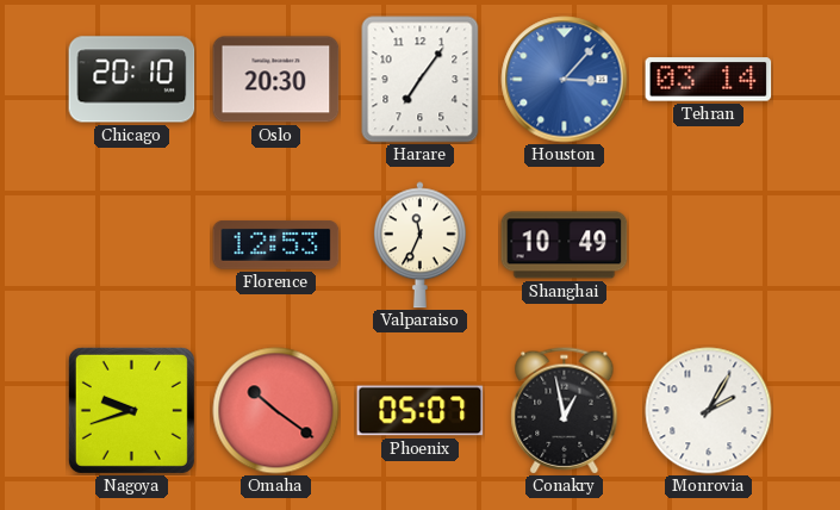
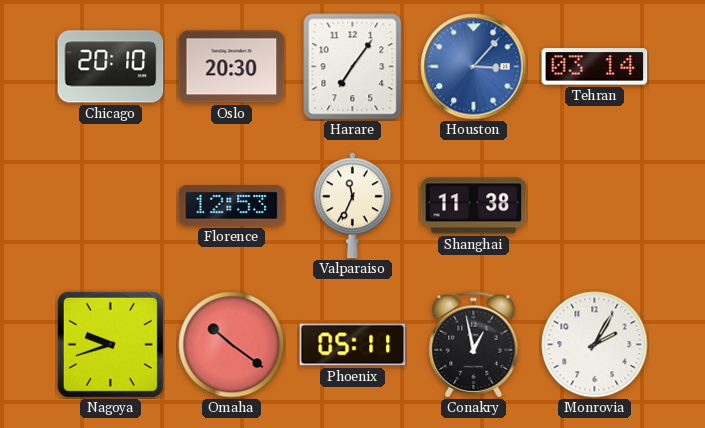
Shanghai: 10:49 -> 11:38
Phoenix: 05:07 -> 05:11
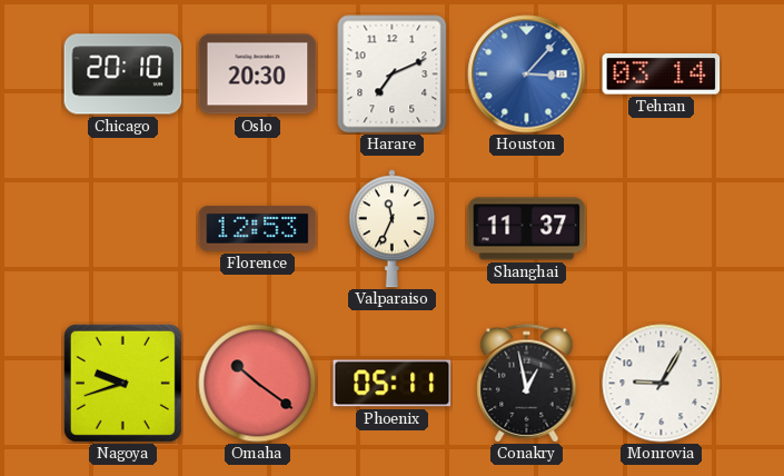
Harare: 7:06 -> 7:11
Shanghai: 11:38 -> 11:37
Monrovia: 2:05 -> 9:05
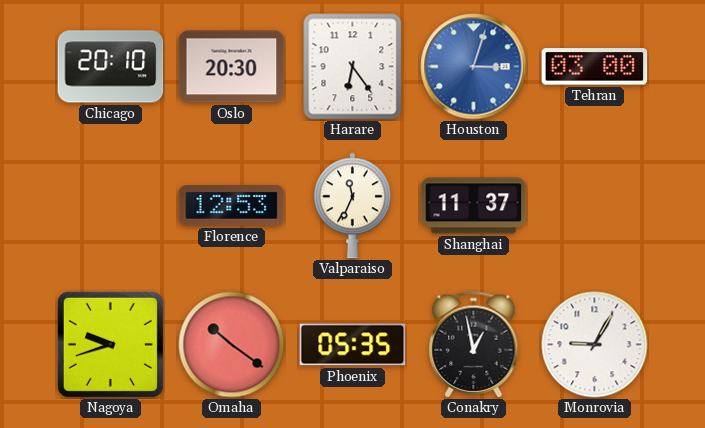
Harare: 7:11 -> 6:24
Houston: 3:07 -> 3:03
Tehran: 03:14 -> 03:00
Phoenix: 05:11 -> 05:35
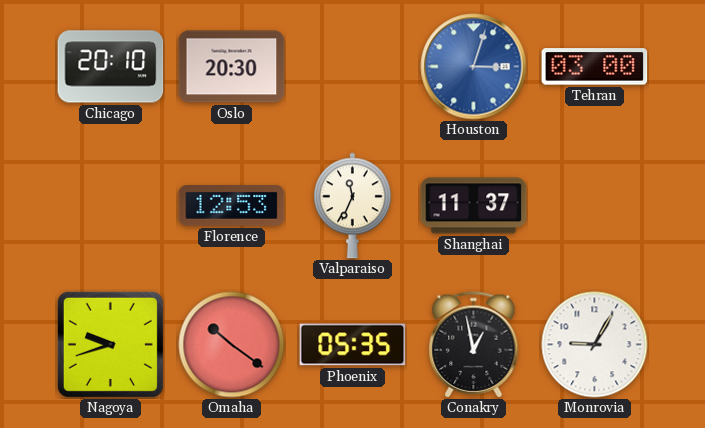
Harare: 6:24 -> none
